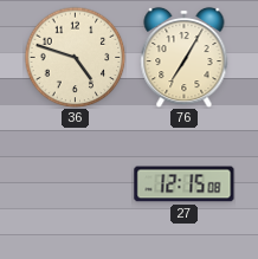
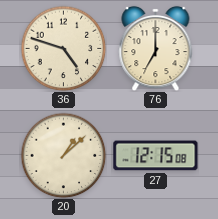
76: 7:05 -> 7:00
20: none -> 1:08
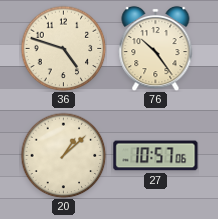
76: 7:00 -> 10:24
27: 12:15 -> 10:57
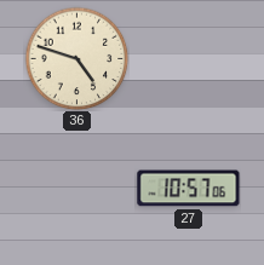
76: 10:24 -> none
20: 1:08 -> none
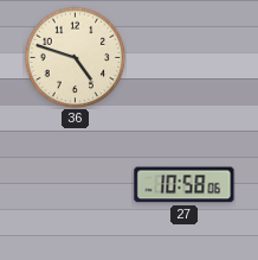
27: 10:57 -> 10:58
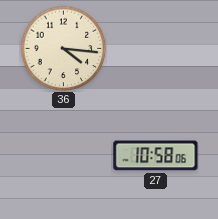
36: 4:48 -> 4:16
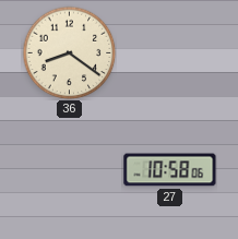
36: 4:16 -> 8:21
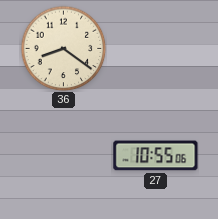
27: 10:58 -> 10:55
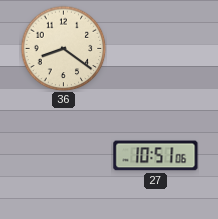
27: 10:55 -> 10:51
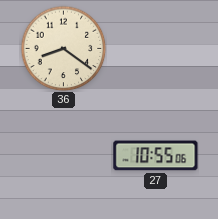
27: 10:51 -> 10:55
